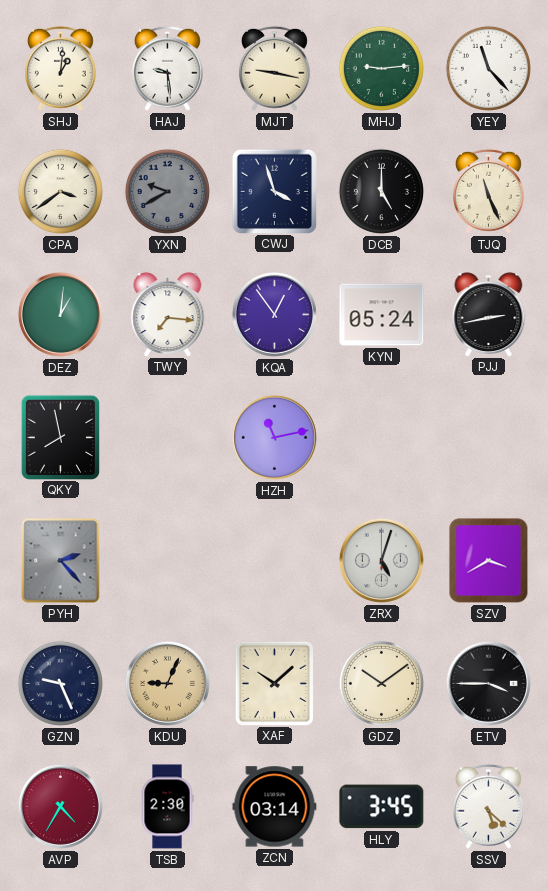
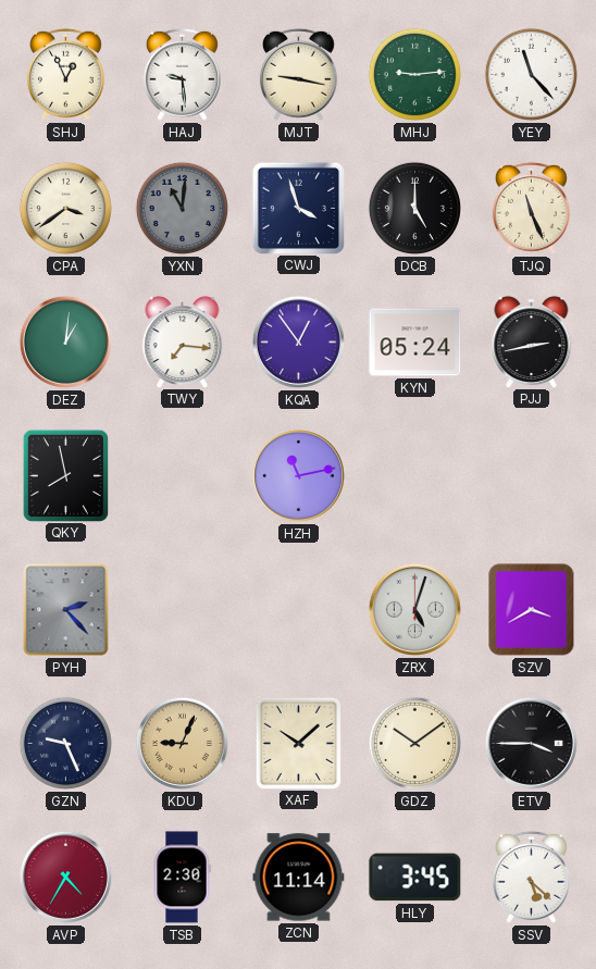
SHJ: 1:01 -> 12:56
YXN: 9:40 -> 11:01
ZCN: 03:14 -> 11:14
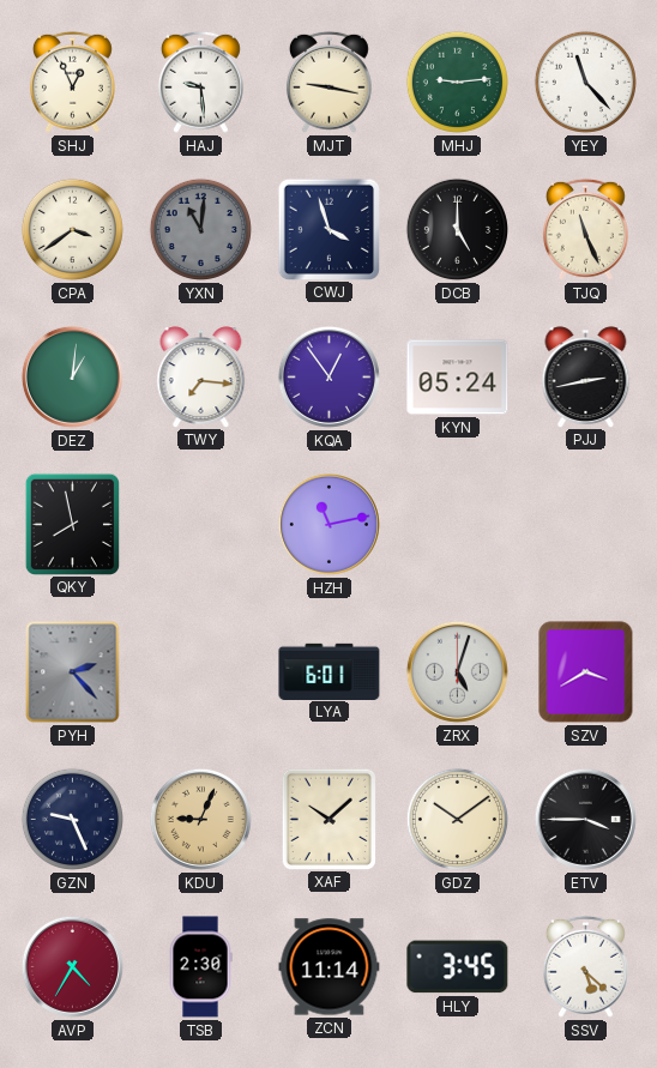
LYA: none -> 6:01
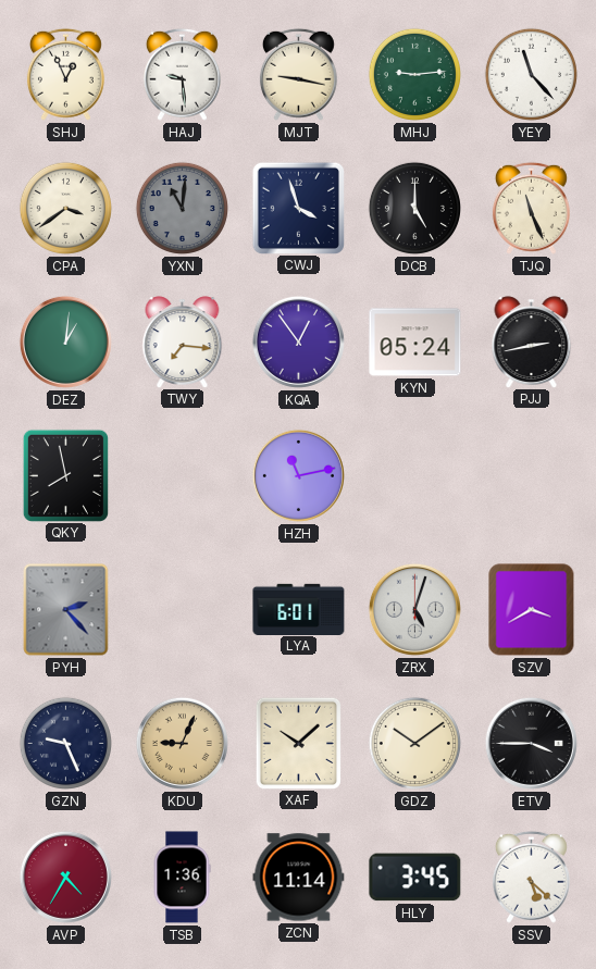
TSB: 2:30 -> 1:36
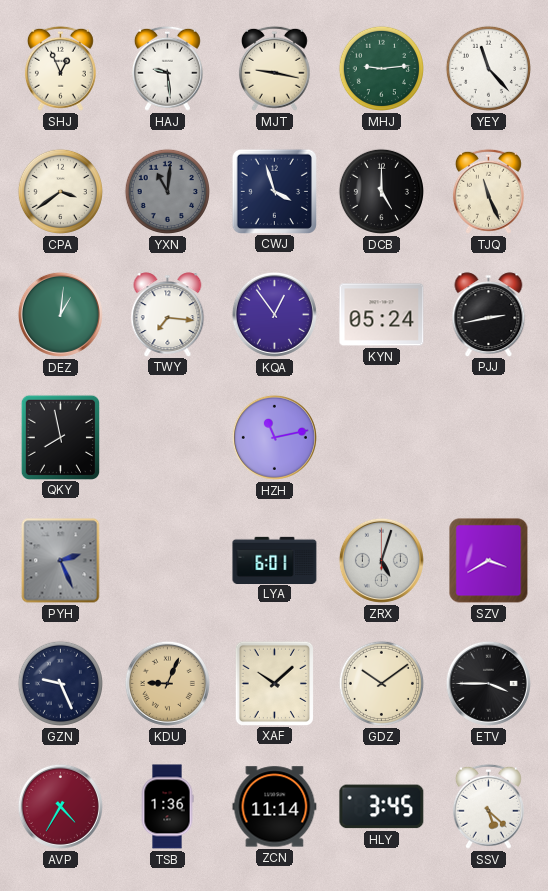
PYH: 2:23 -> 2:26
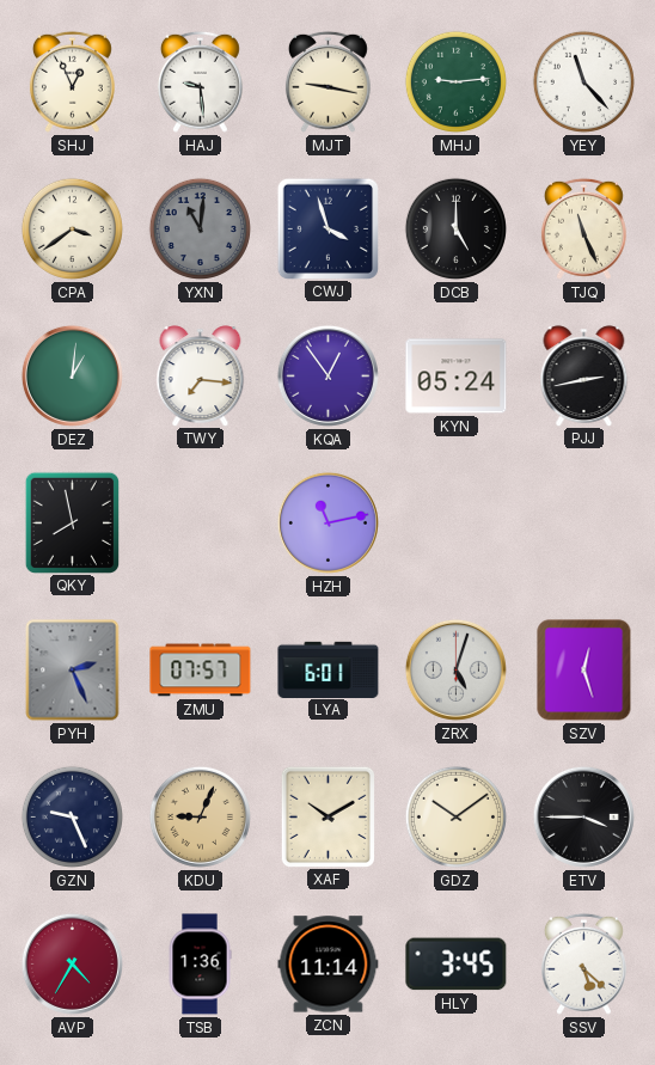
ZMU: none -> 07:57
SZV: 3:40 -> 12:27
XAF: 10:08 -> 10:10
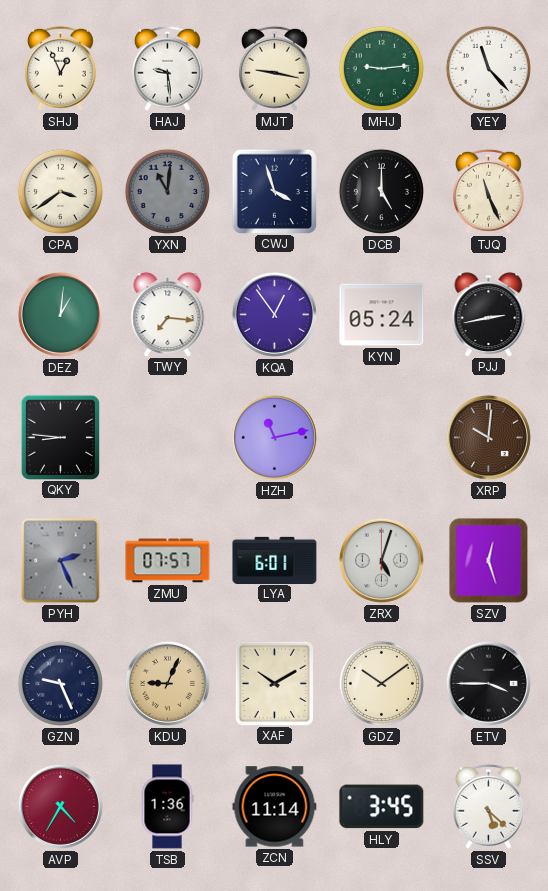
QKY: 7:58 -> 8:46
XRP: none -> 10:01
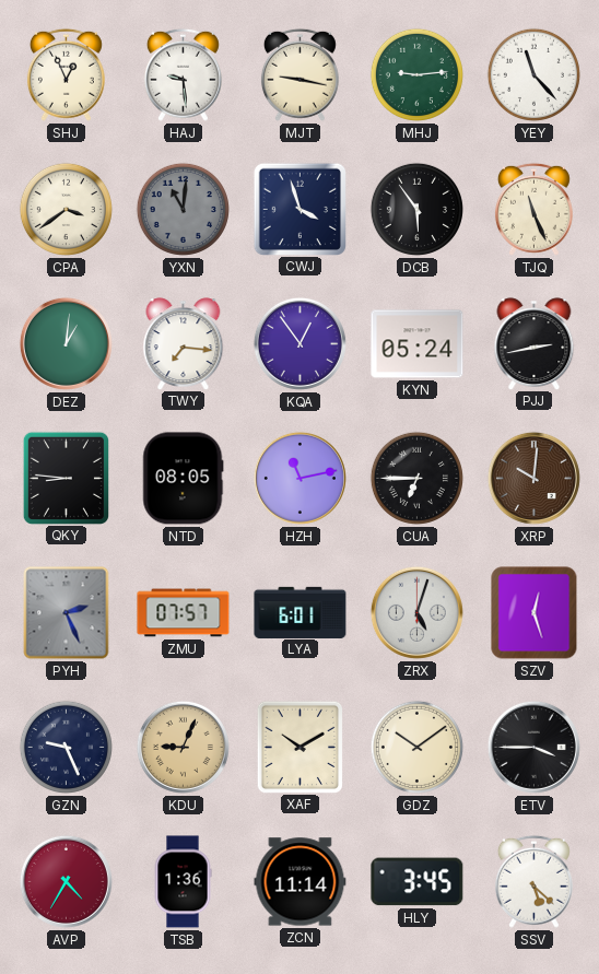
DCB: 5:00 -> 5:54
NTD: none -> 08:05
CUA: none -> 6:45
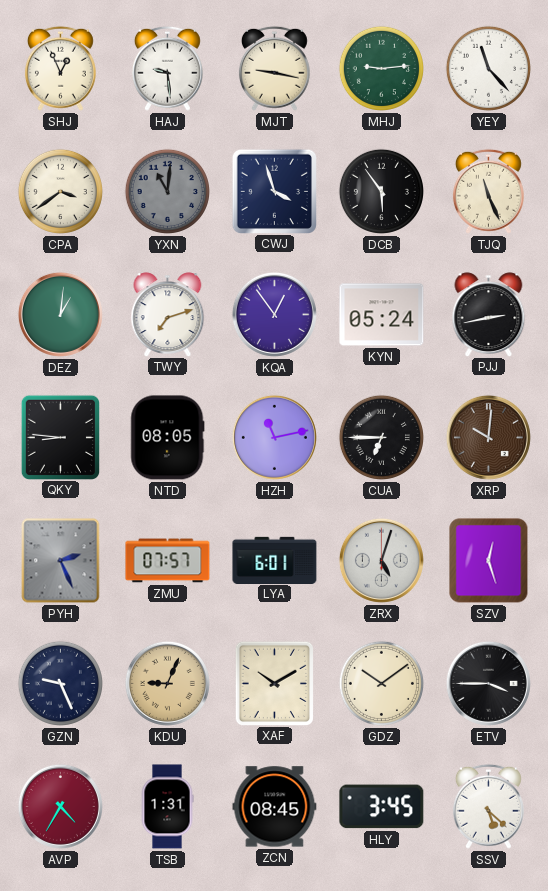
TWY: 7:16 -> 7:12
TSB: 1:36 -> 1:31
ZCN: 11:14 -> 08:45
